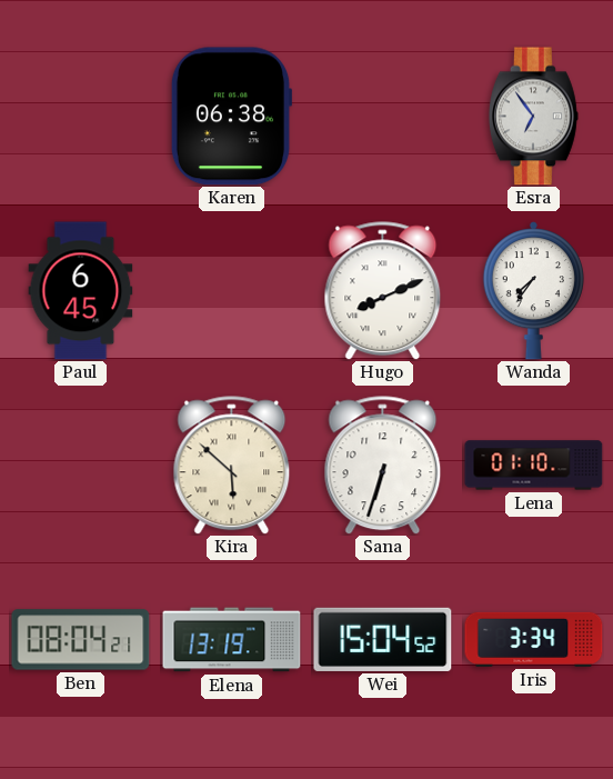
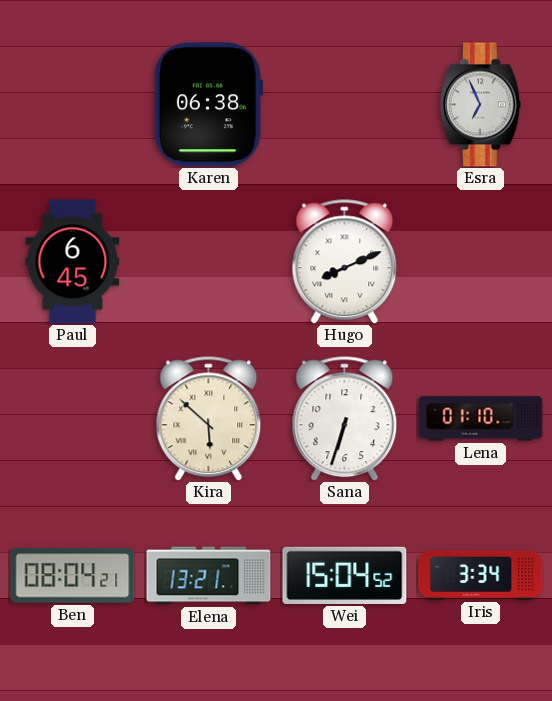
Esra: 6:54 -> 6:56
Wanda: 7:36 -> none
Elena: 13:19 -> 13:21
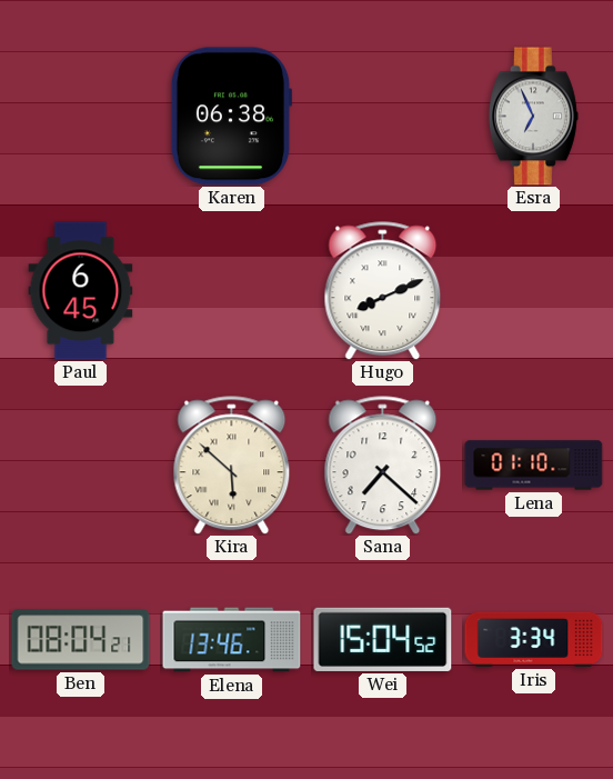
Sana: 6:33 -> 7:22
Elena: 13:21 -> 13:46
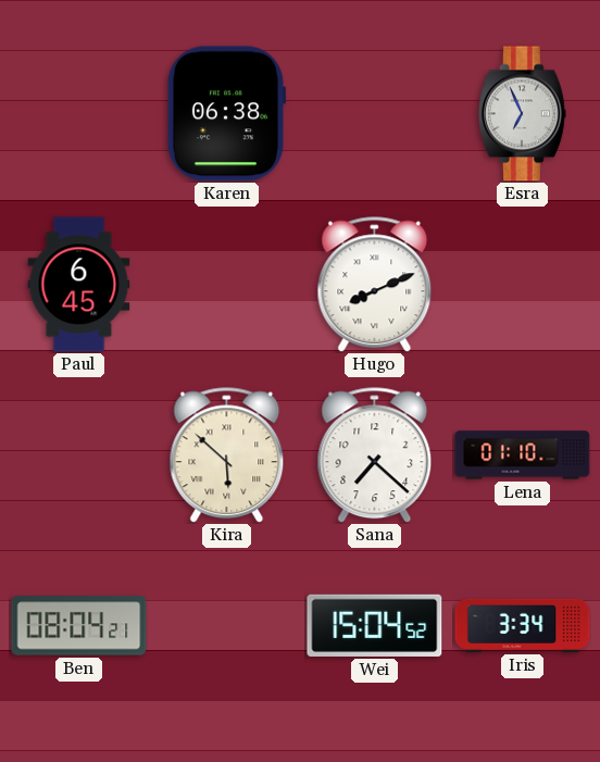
Elena: 13:46 -> none
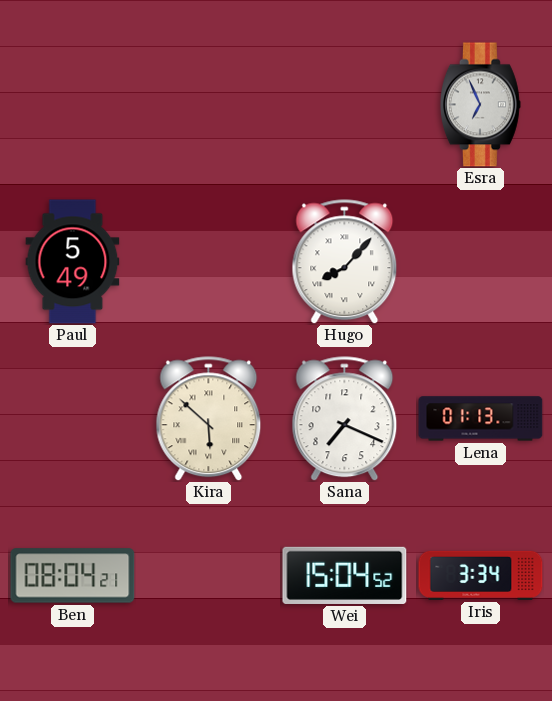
Karen: 06:38 -> none
Paul: 6:45 -> 5:49
Hugo: 8:11 -> 8:07
Sana: 7:22 -> 7:19
Lena: 01:10 -> 01:13
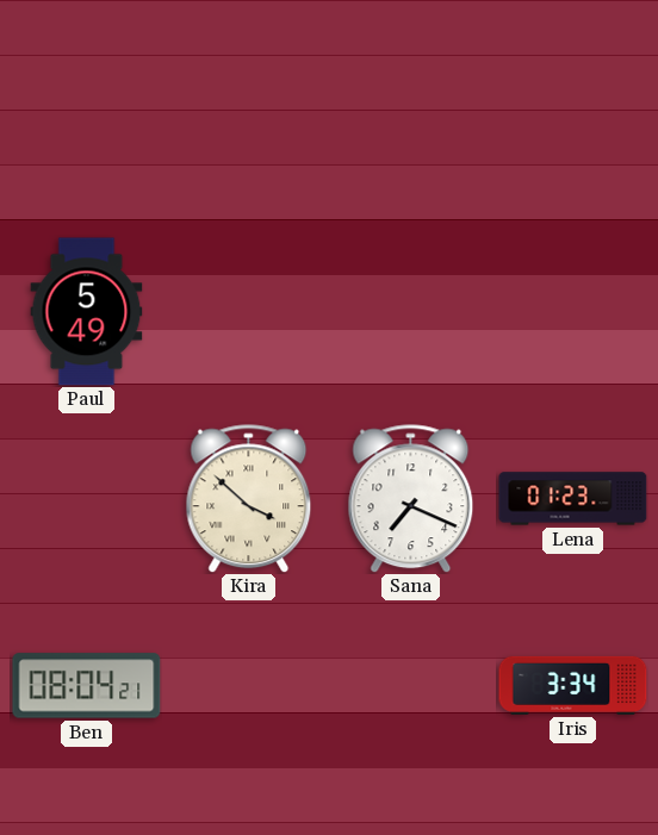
Esra: 6:56 -> none
Hugo: 8:07 -> none
Kira: 5:52 -> 3:52
Lena: 01:13 -> 01:23
Wei: 15:04 -> none
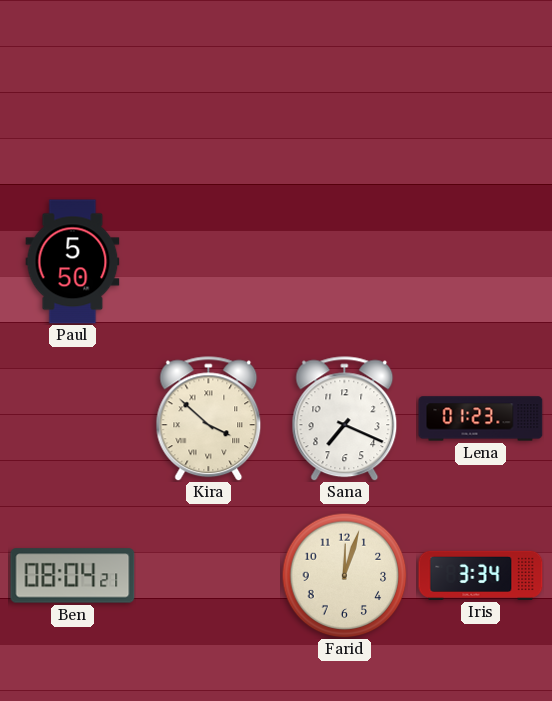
Paul: 5:49 -> 5:50
Farid: none -> 12:03
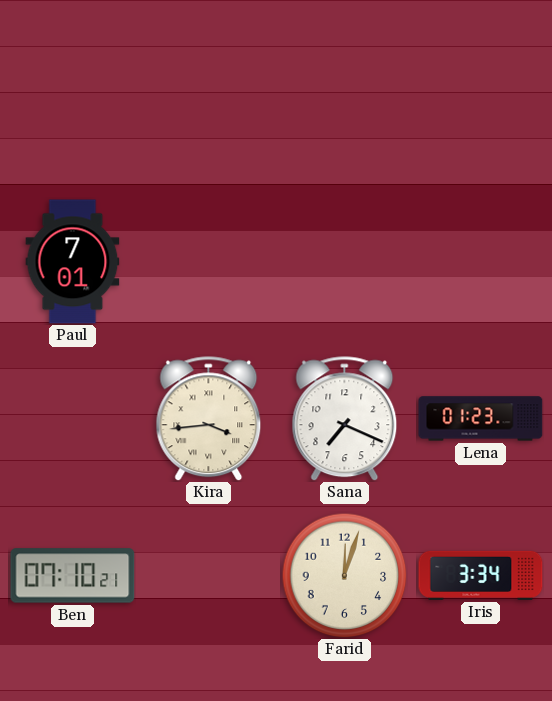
Paul: 5:50 -> 7:01
Kira: 3:52 -> 3:44
Ben: 08:04 -> 07:10
